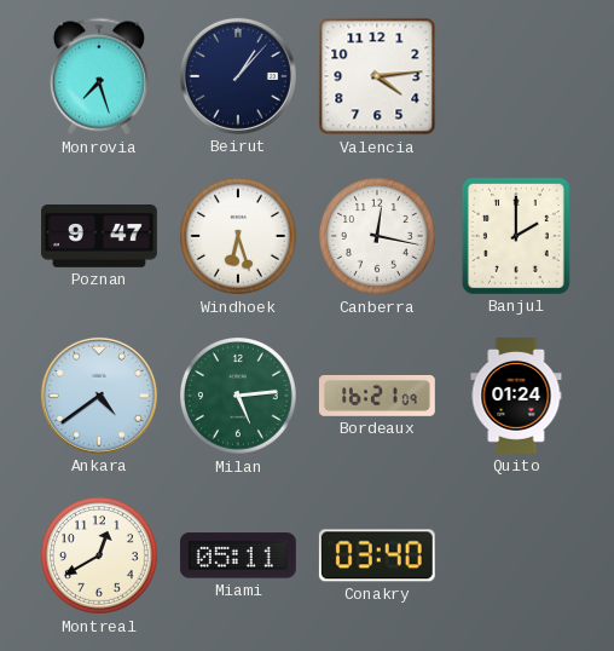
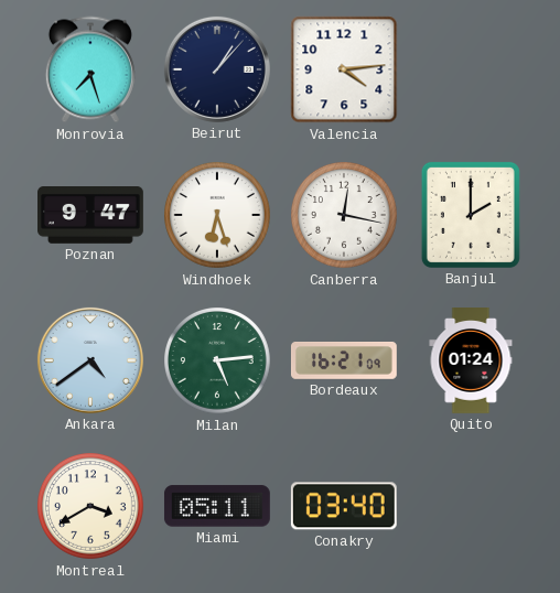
Montreal: 12:40 -> 3:40
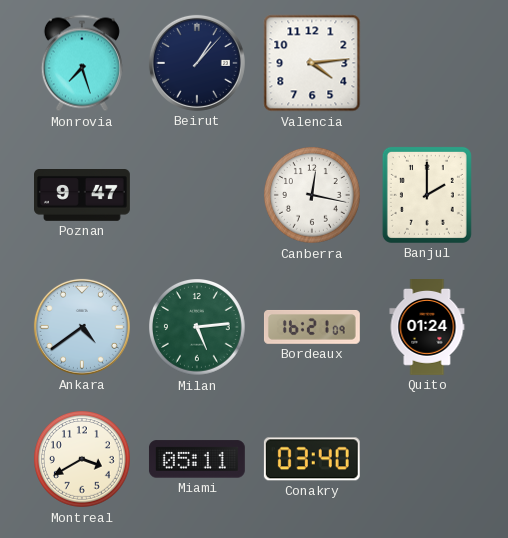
Windhoek: 6:27 -> none
